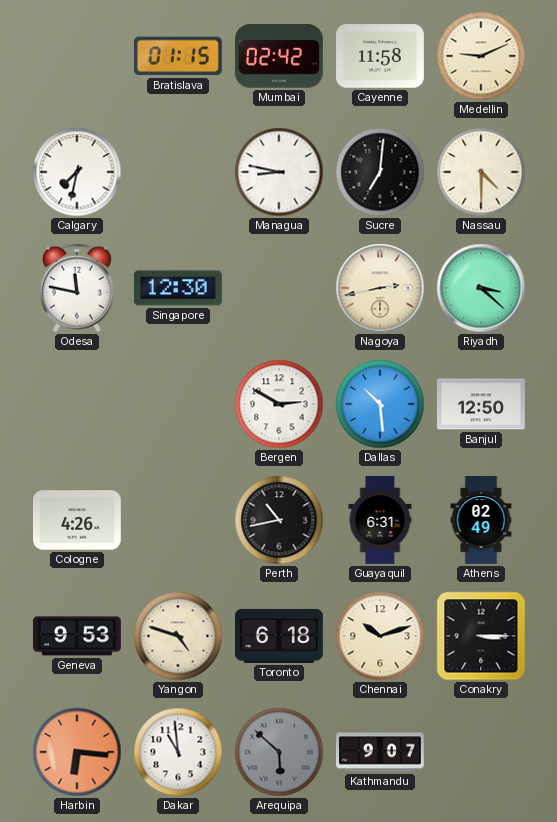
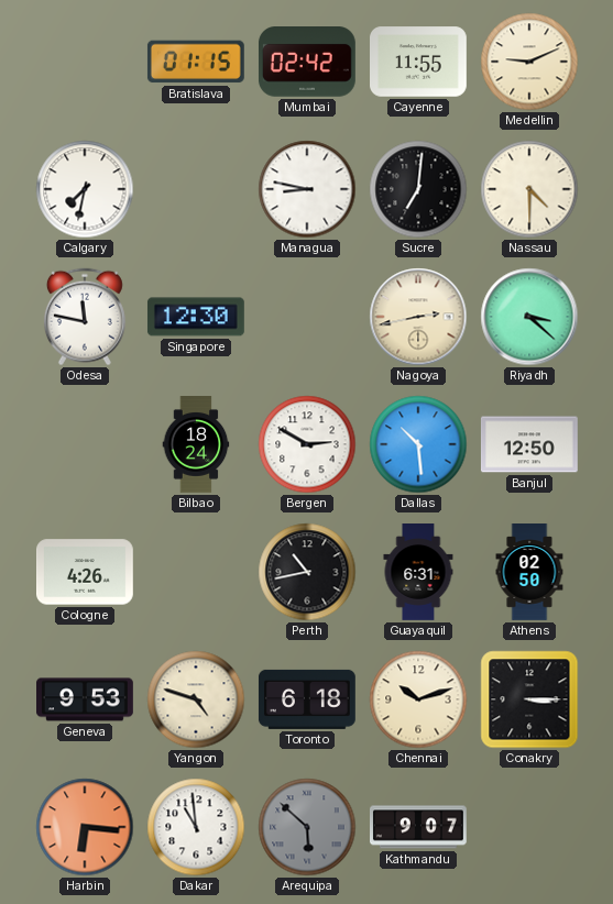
Cayenne: 11:58 -> 11:55
Bilbao: none -> 18:24
Athens: 02:49 -> 02:50
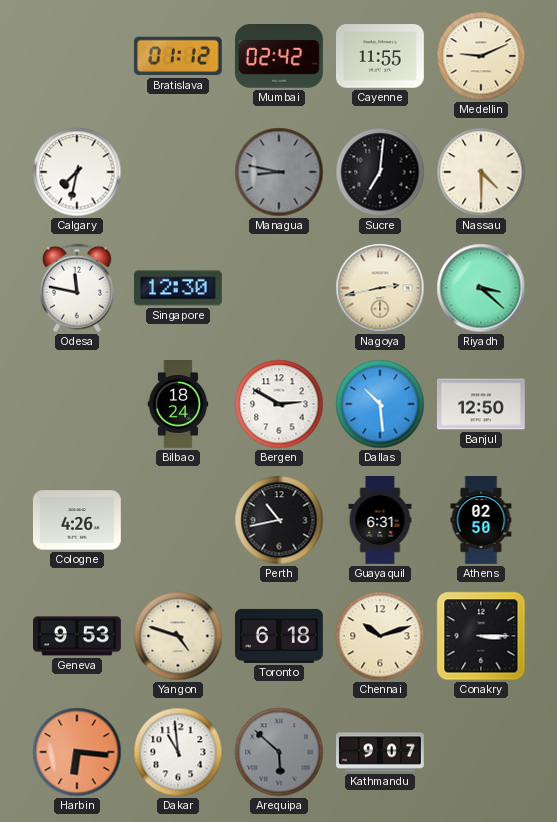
Bratislava: 01:15 -> 01:12
Managua dial: white -> grey
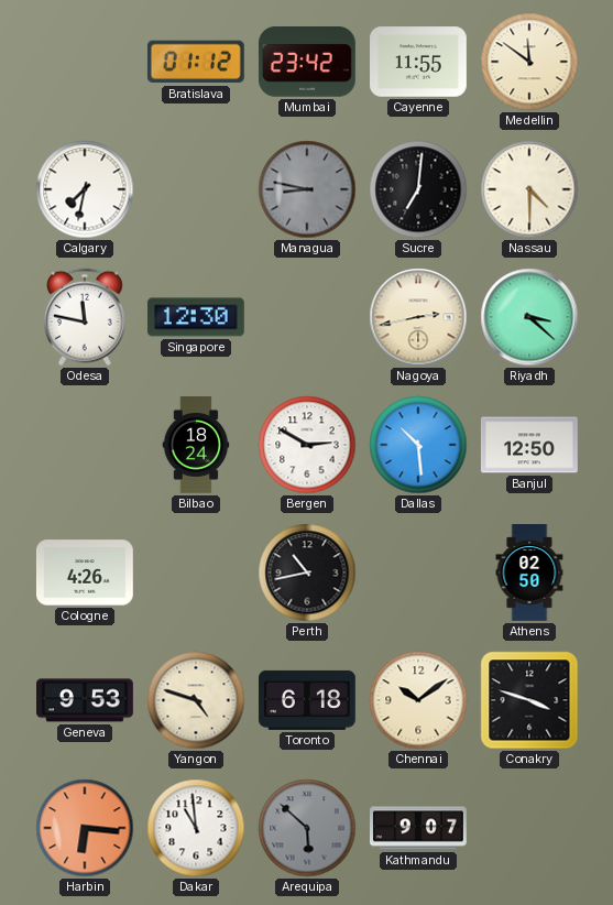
Mumbai: 02:42 -> 23:42
Medellin: 9:11 -> 11:51
Guayaquil: 6:31 -> none
Chennai: 10:12 -> 10:09
Conakry: 3:15 -> 3:48
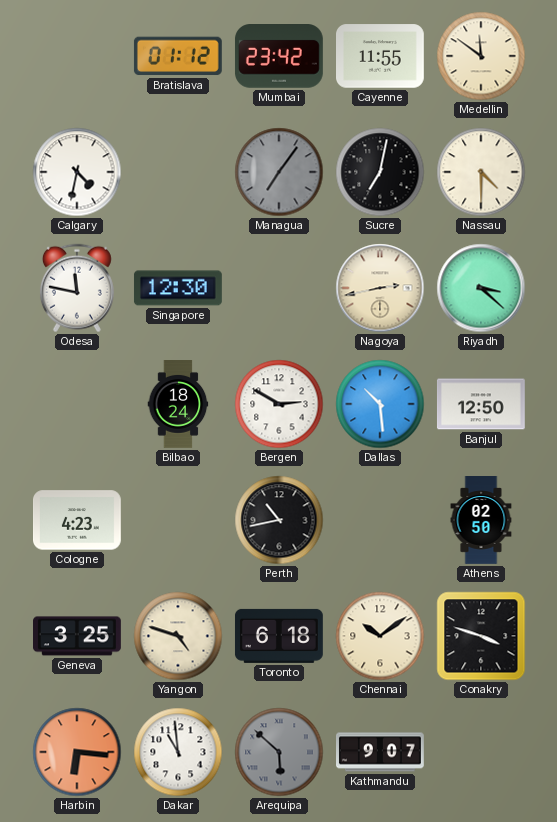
Calgary: 7:32 -> 4:32
Managua: 8:47 -> 7:06
Sucre: 7:01 -> 7:02
Cologne: 4:26 -> 4:23
Geneva: 9:53 -> 3:25
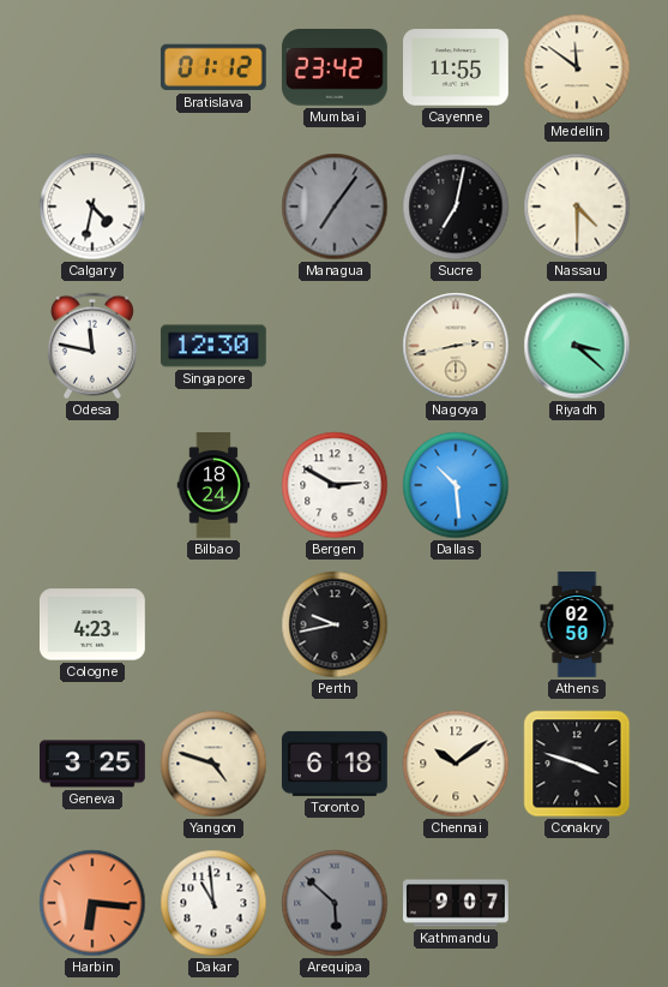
Banjul: 12:50 -> none
Perth: 10:43 -> 9:43
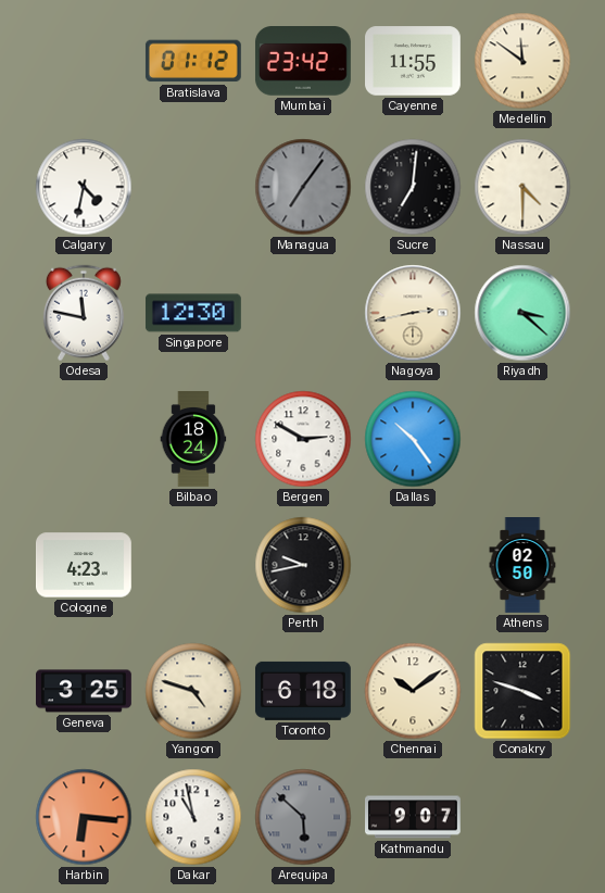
Sucre: 7:02 -> 7:01
Dallas: 10:29 -> 10:24
Dakar: 10:59 -> 10:58
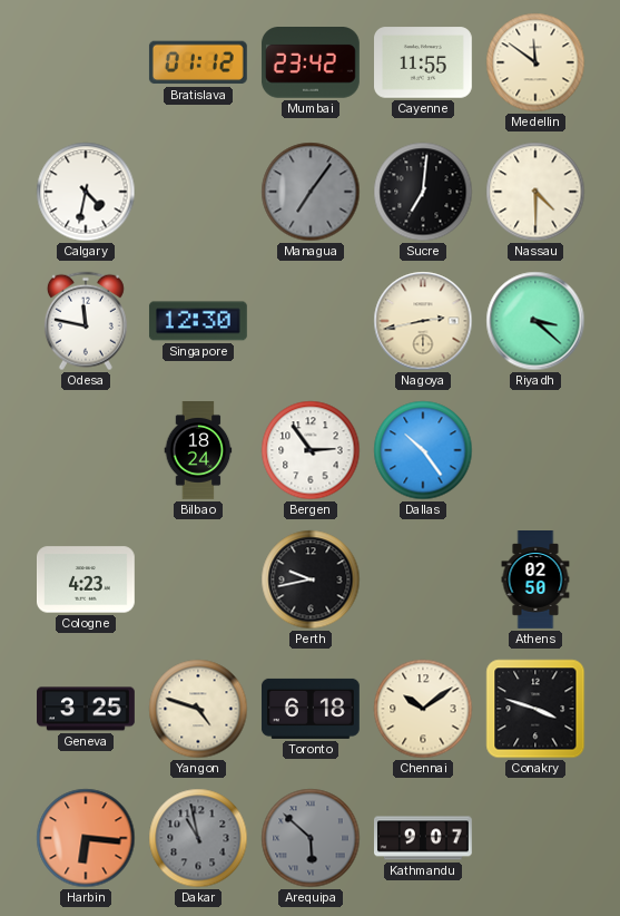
Bergen: 2:50 -> 2:54
Dakar dial: white -> grey
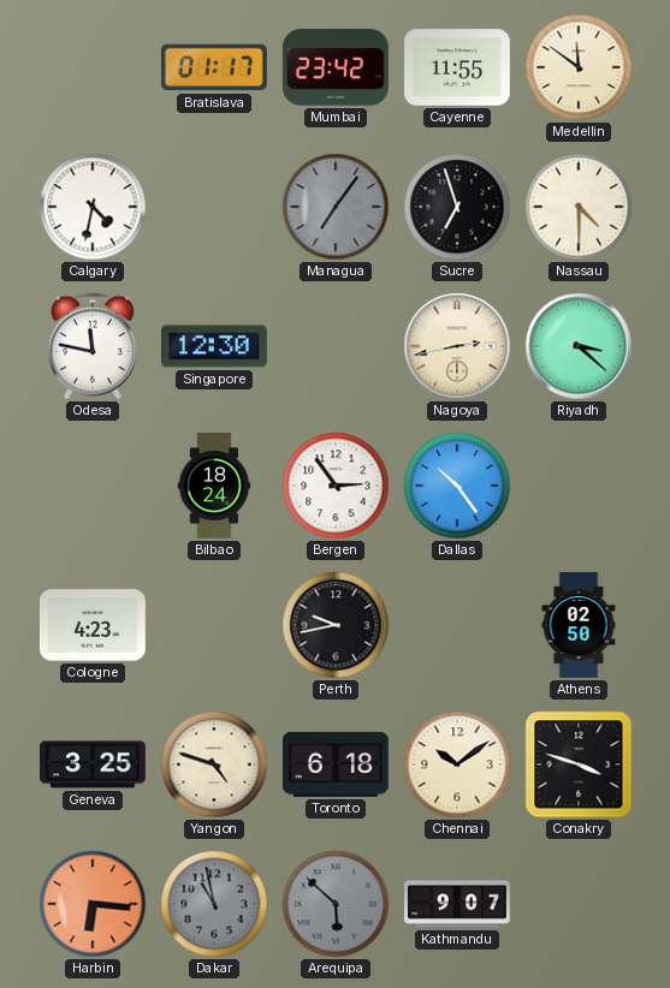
Bratislava: 01:12 -> 01:17
Sucre: 7:01 -> 6:57
